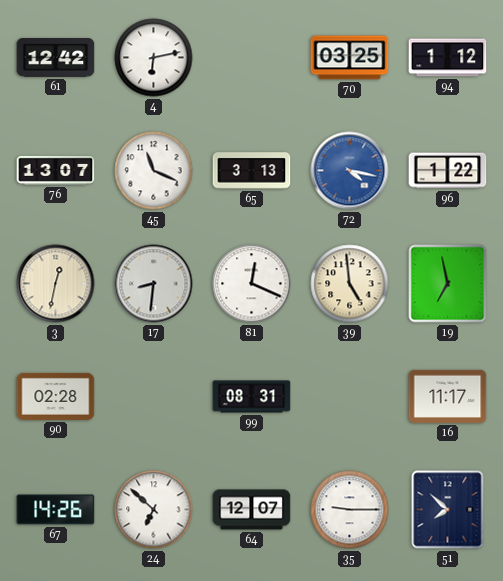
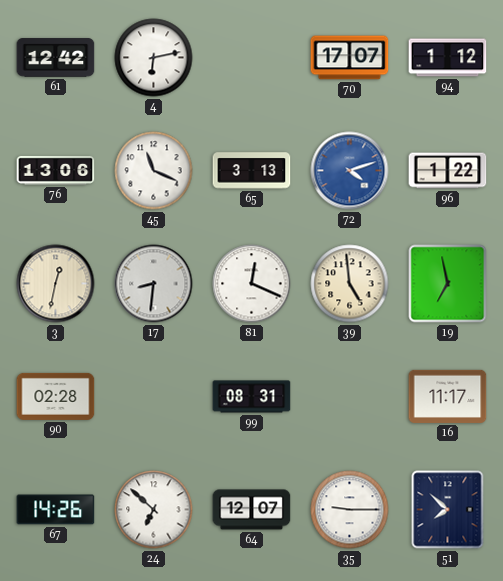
70: 03:25 -> 17:07
76: 13:07 -> 13:06
72: 4:17 -> 4:12
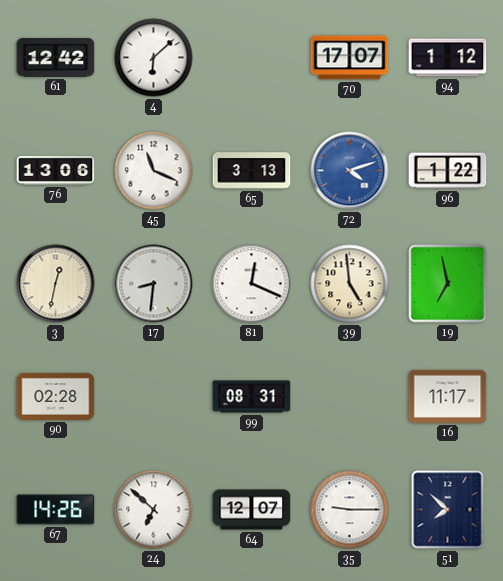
4: 6:13 -> 6:08
